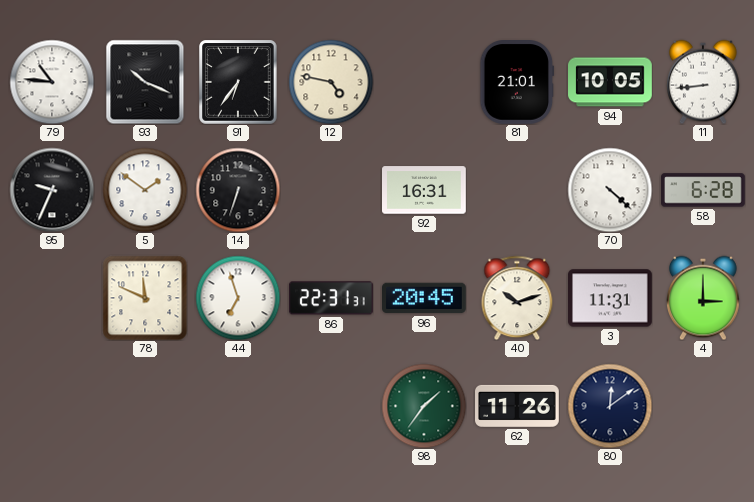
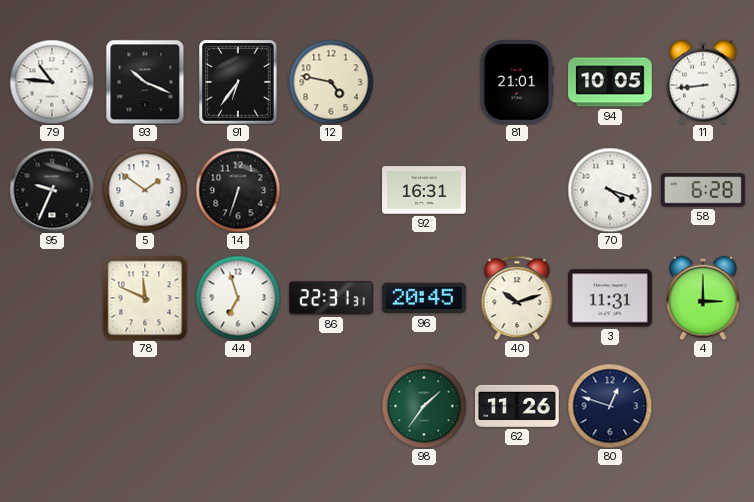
70: 4:22 -> 4:18
80: 12:09 -> 12:48
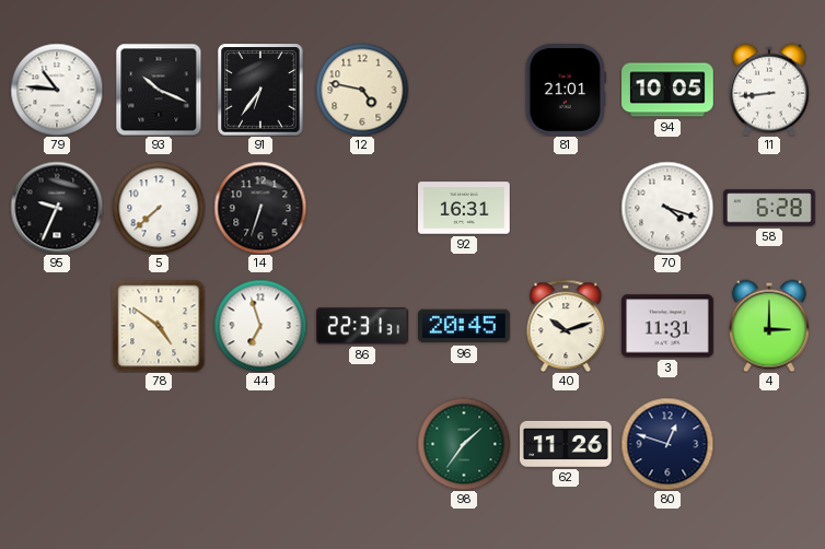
5: 1:51 -> 7:38
78: 11:49 -> 4:51
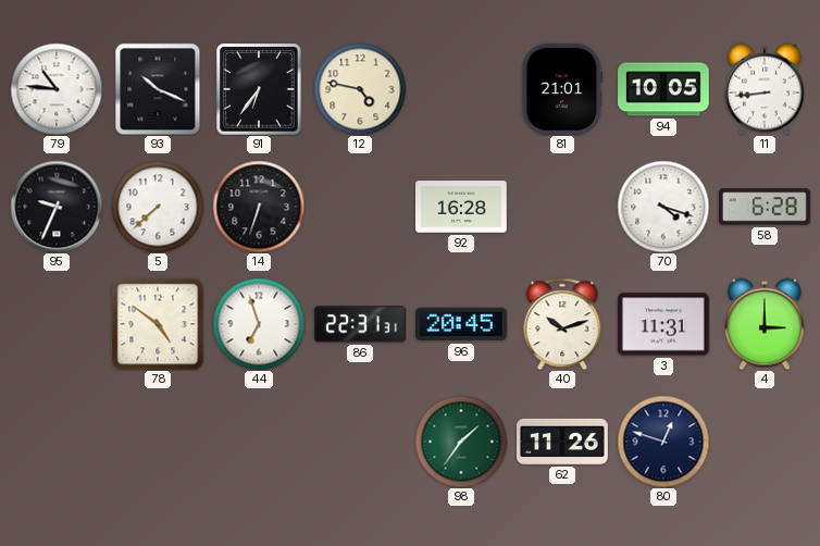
92: 16:31 -> 16:28
